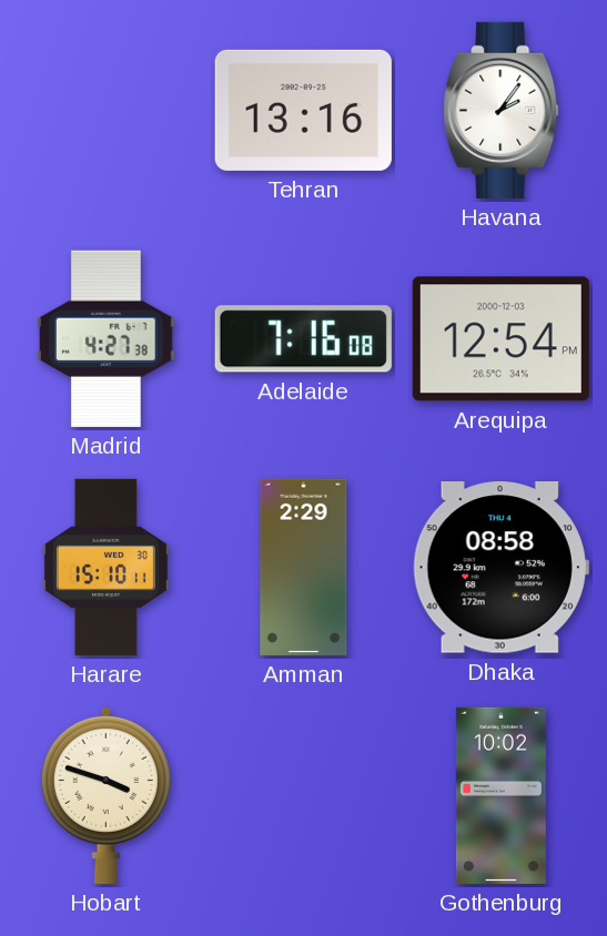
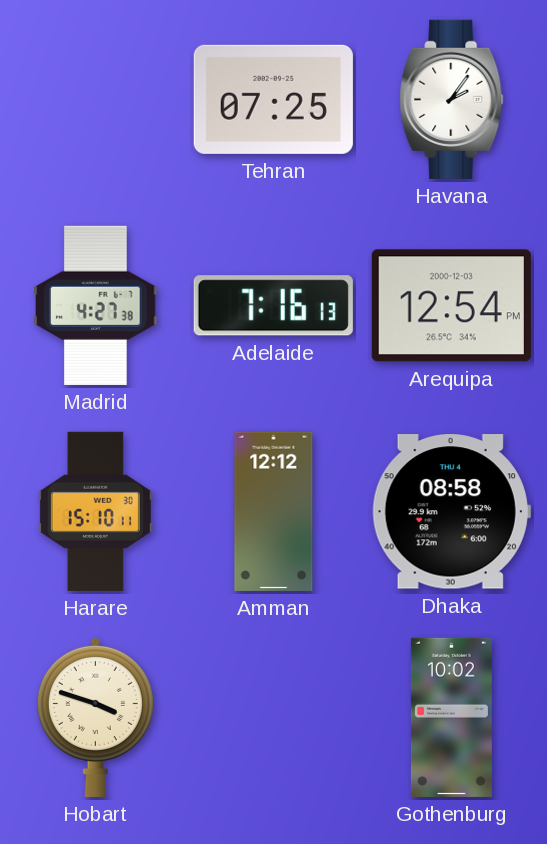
Tehran: 13:16 -> 07:25
Adelaide: 7:16:08 -> 7:16:13
Amman: 2:29 -> 12:12
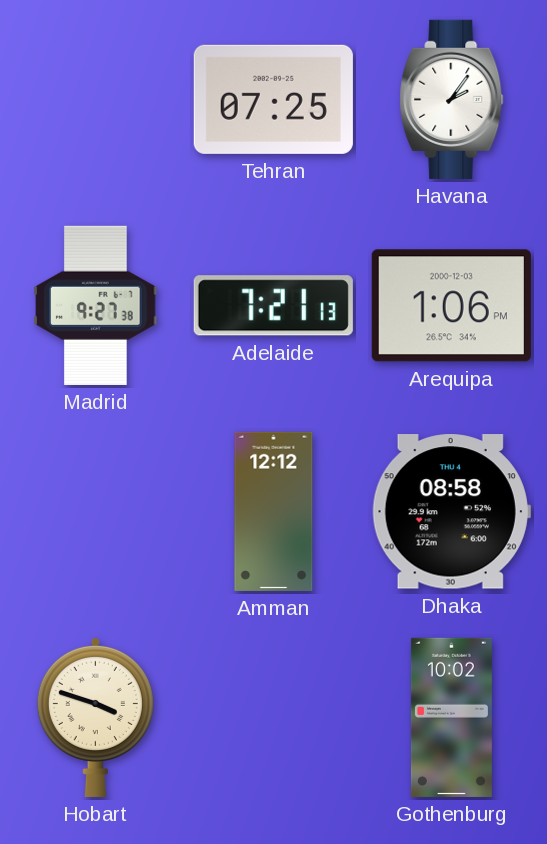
Madrid: 4:27 -> 9:27
Adelaide: 7:16 -> 7:21
Arequipa: 12:54 -> 1:06
Harare: 15:10 -> none
